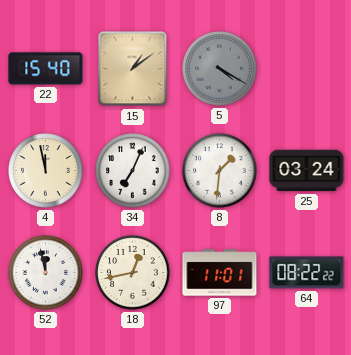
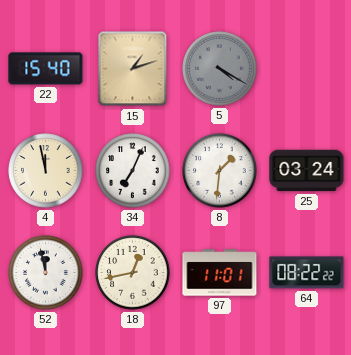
15: 1:09 -> 1:12
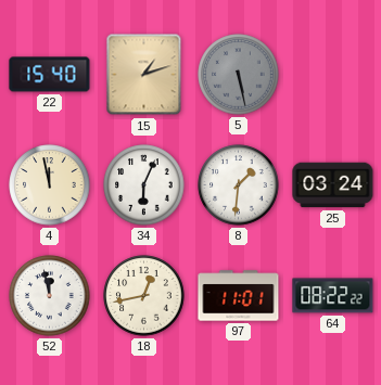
5: 4:20 -> 5:28
34: 7:04 -> 6:04
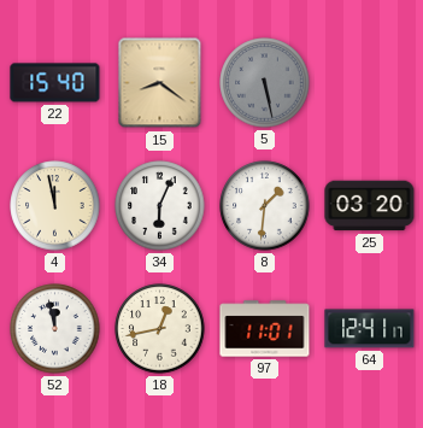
15: 1:12 -> 8:21
25: 03:24 -> 03:20
64: 08:22 -> 12:41
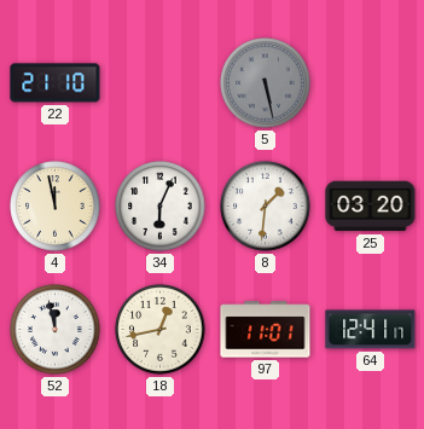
22: 15:40 -> 21:10
15: 8:21 -> none
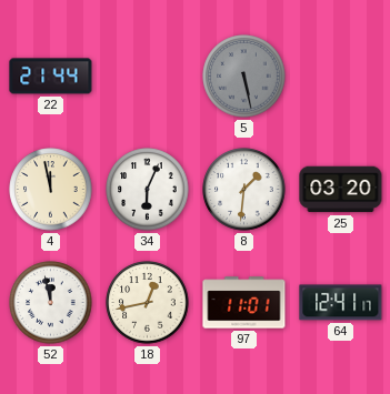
22: 21:10 -> 21:44
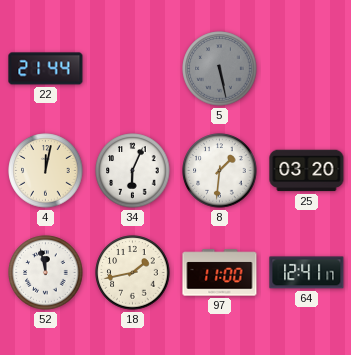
4: 11:58 -> 12:02
18: 12:43 -> 1:43
97: 11:01 -> 11:00
